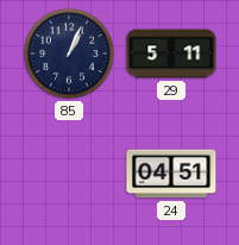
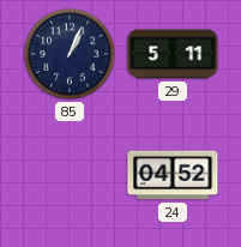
24: 04:51 -> 04:52
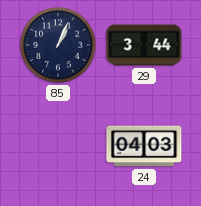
29: 5:11 -> 3:44
24: 04:52 -> 04:03
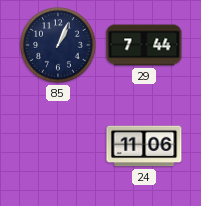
29: 3:44 -> 7:44
24: 04:03 -> 11:06
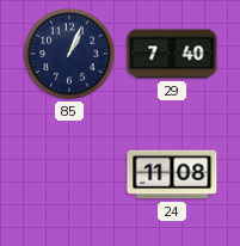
29: 7:44 -> 7:40
24: 11:06 -> 11:08
